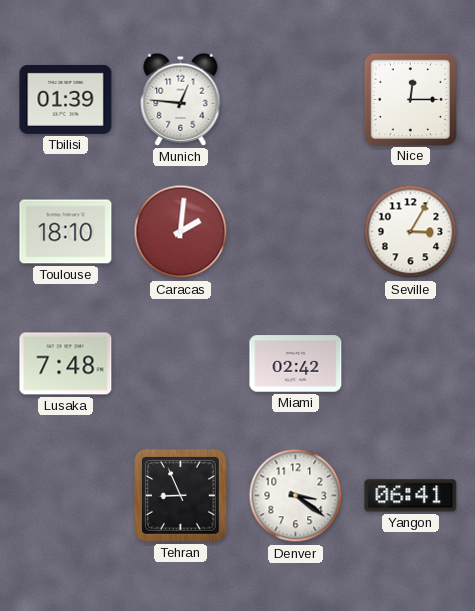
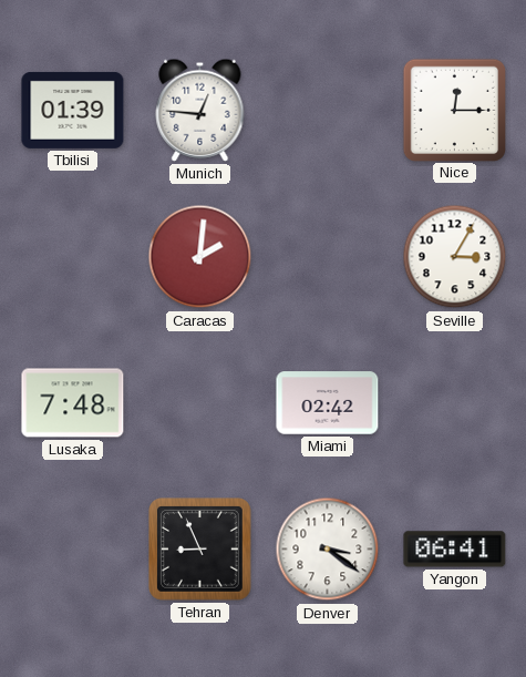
Toulouse: 18:10 -> none
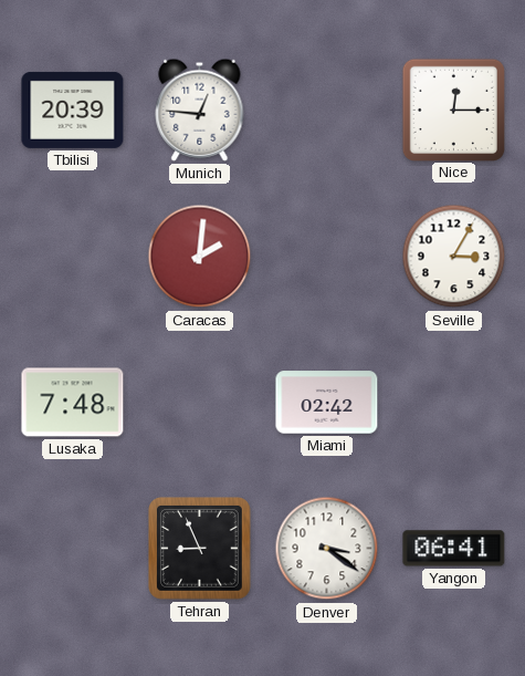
Tbilisi: 01:39 -> 20:39
